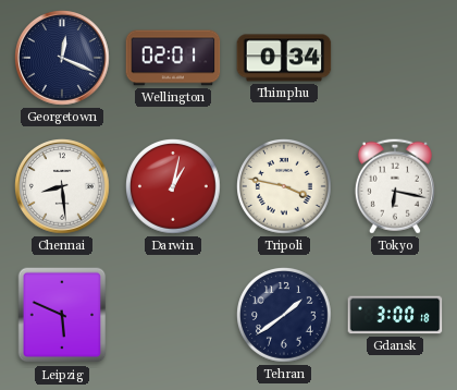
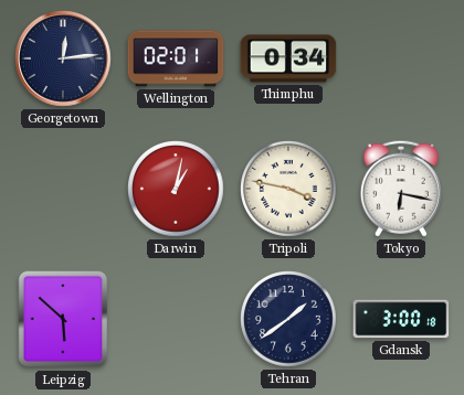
Georgetown: 12:19 -> 12:14
Chennai: 8:29 -> none
Leipzig: 5:49 -> 5:52
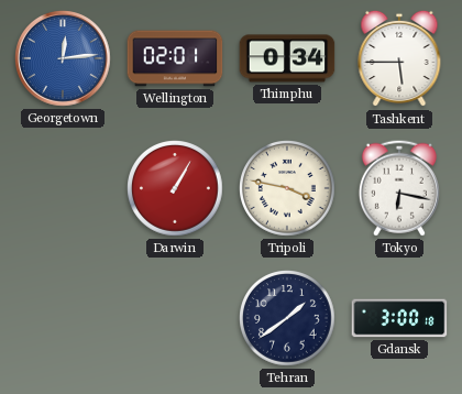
Georgetown dial: navy -> blue
Tashkent: none -> 5:45
Darwin: 1:02 -> 1:05
Leipzig: 5:52 -> none
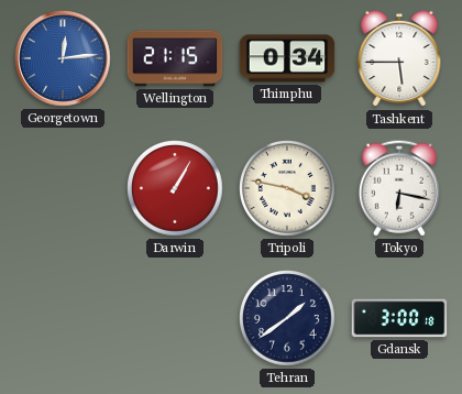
Wellington: 02:01 -> 21:15
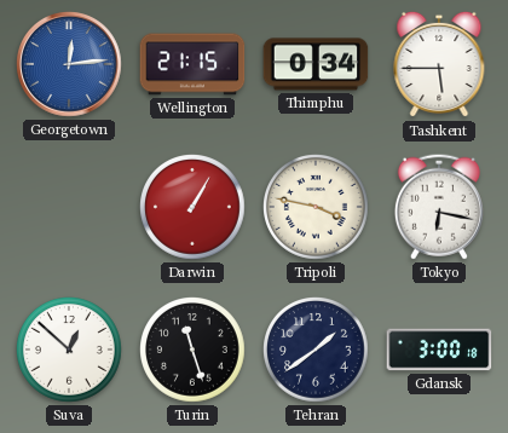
Suva: none -> 12:52
Turin: none -> 11:27
